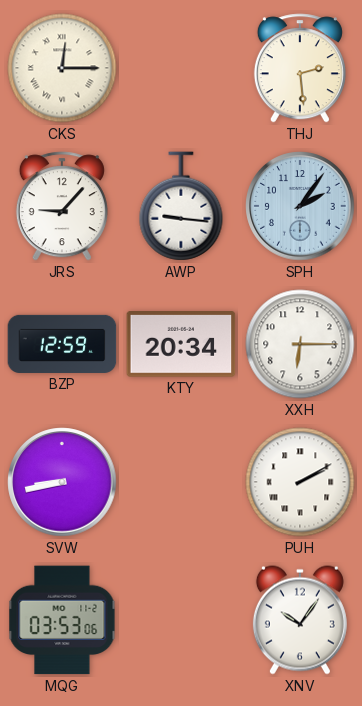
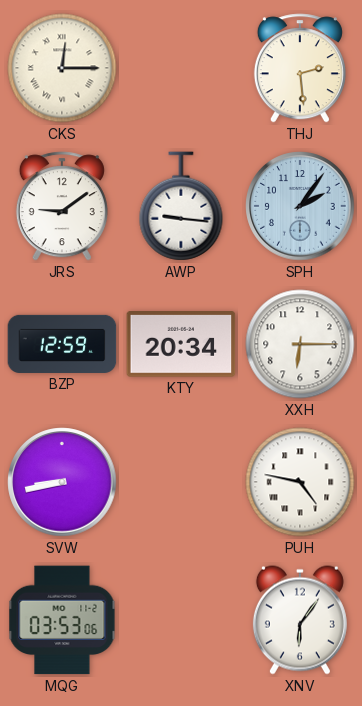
JRS: 9:07 -> 9:09
PUH: 2:10 -> 4:47
XNV: 10:06 -> 6:06
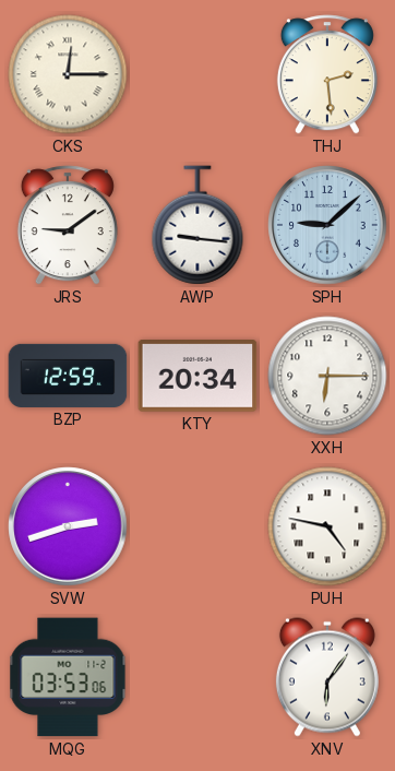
SPH: 2:06 -> 9:08
SVW: 8:43 -> 2:42
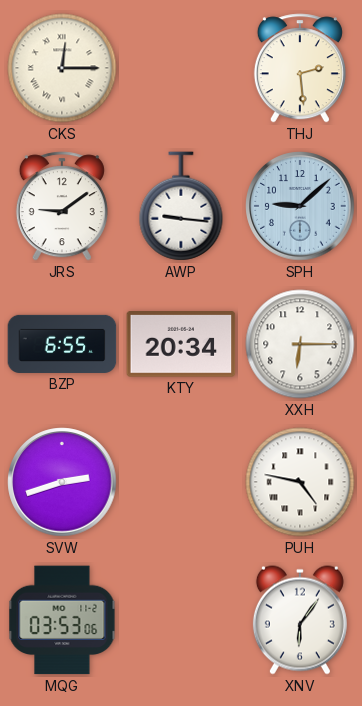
BZP: 12:59 -> 6:55
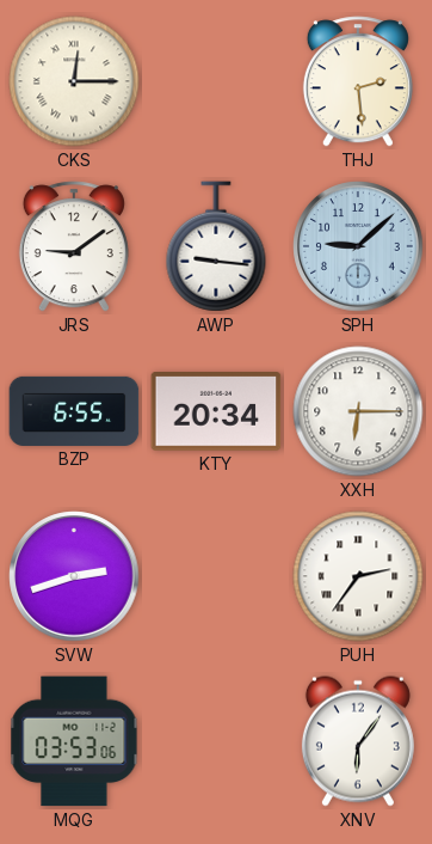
PUH: 4:47 -> 2:36
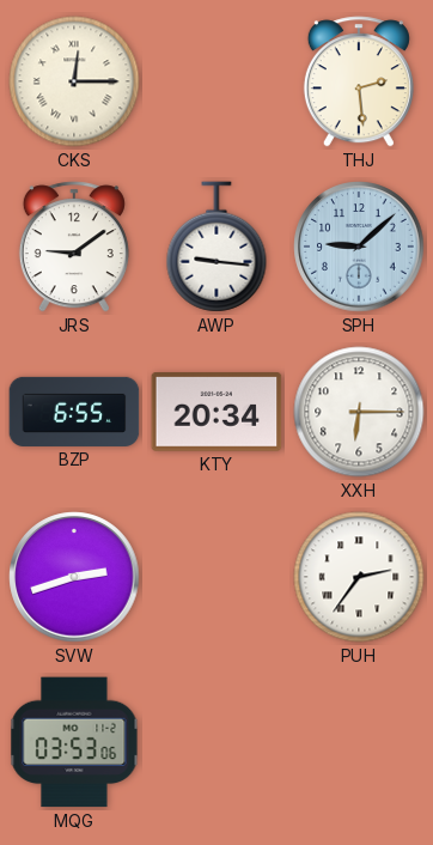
XNV: 6:06 -> none
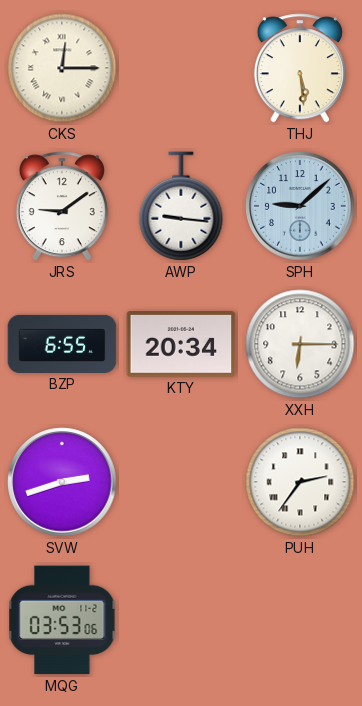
THJ: 2:29 -> 5:29
